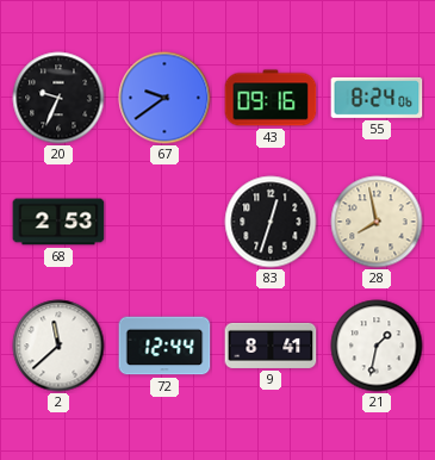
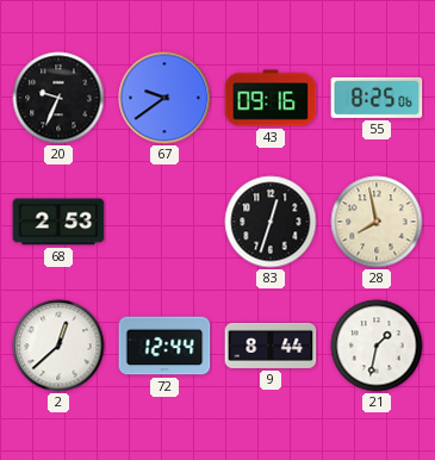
55: 8:24 -> 8:25
2: 11:38 -> 12:38
9: 8:41 -> 8:44
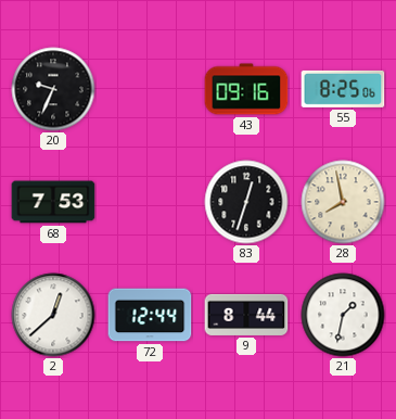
67: 9:39 -> none
68: 2:53 -> 7:53
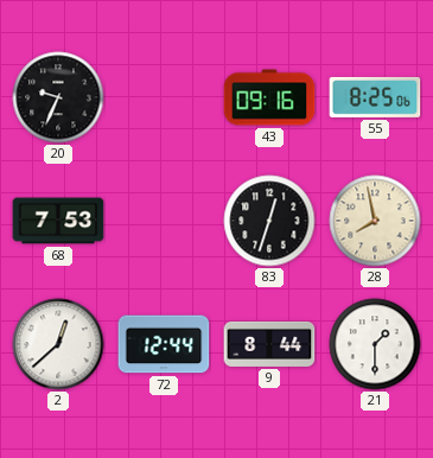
21: 1:32 -> 1:30
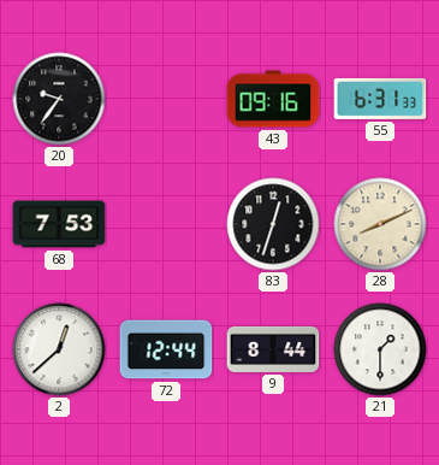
20: 9:34 -> 9:36
55: 8:25 -> 6:31
28: 7:58 -> 8:11
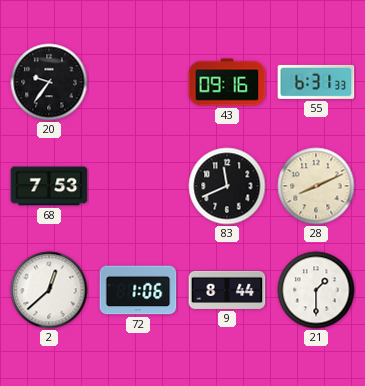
83: 12:33 -> 11:41
72: 12:44 -> 1:06
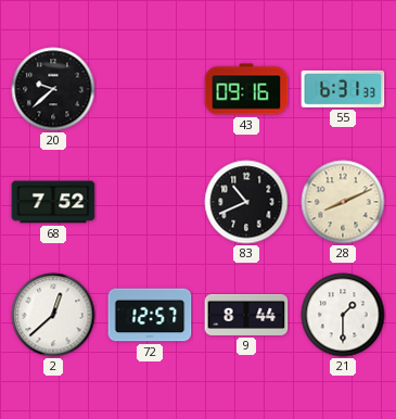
20: 9:36 -> 9:38
68: 7:53 -> 7:52
83: 11:41 -> 10:41
72: 1:06 -> 12:57
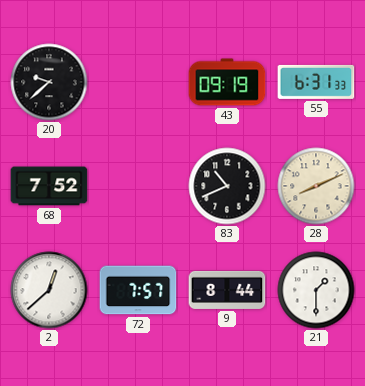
43: 09:16 -> 09:19
72: 12:57 -> 7:57
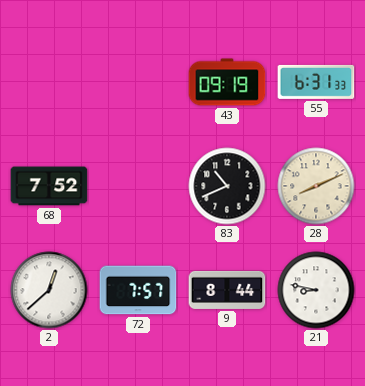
20: 9:38 -> none
21: 1:30 -> 8:47
